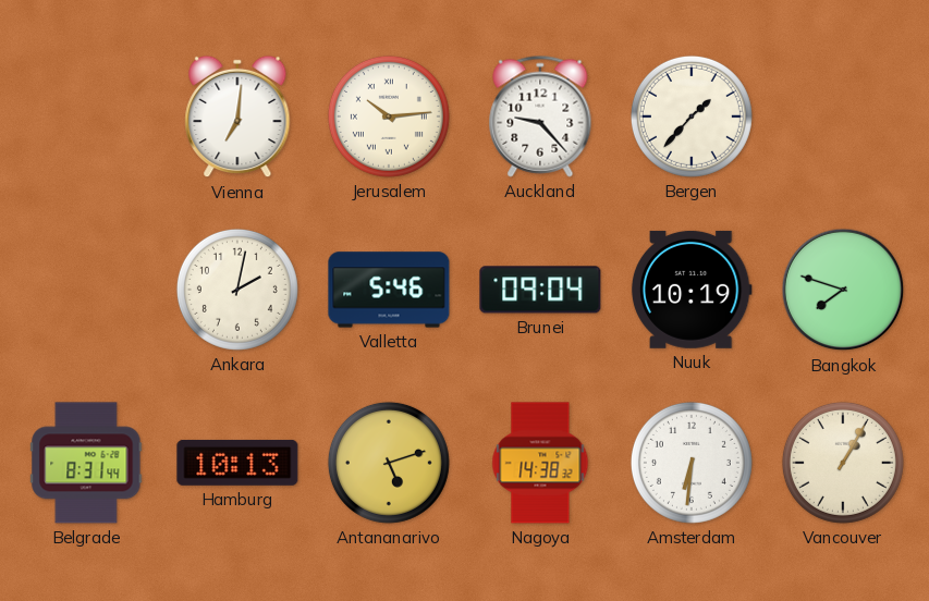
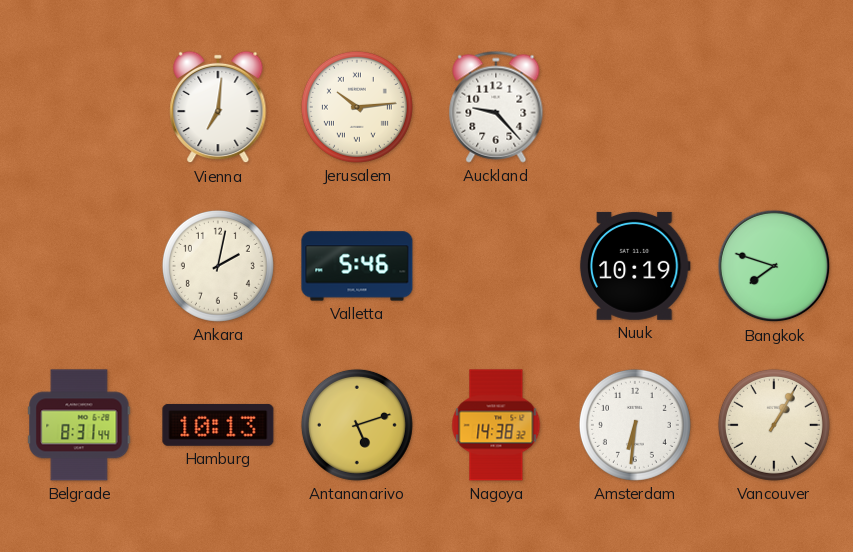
Bergen: 1:37 -> none
Brunei: 09:04 -> none
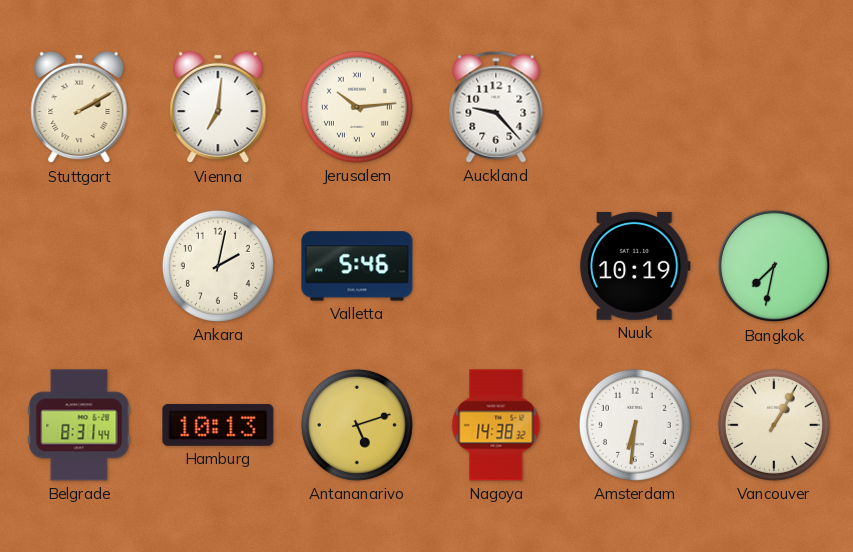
Stuttgart: none -> 2:10
Bangkok: 7:48 -> 7:32
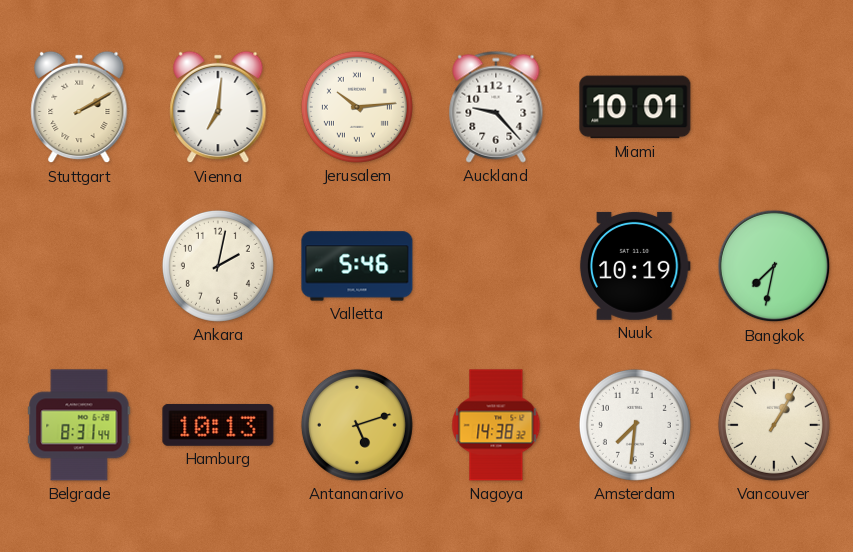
Miami: none -> 10:01
Amsterdam: 6:31 -> 7:31
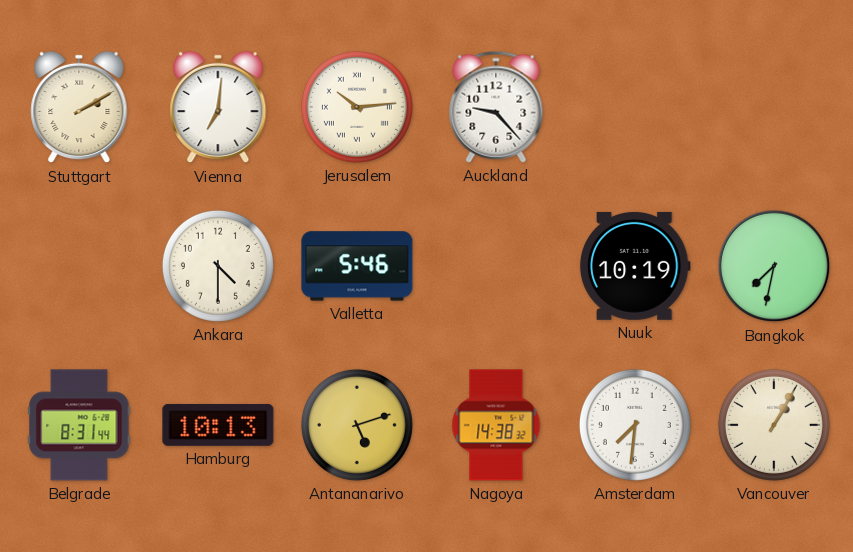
Miami: 10:01 -> none
Ankara: 2:02 -> 4:30
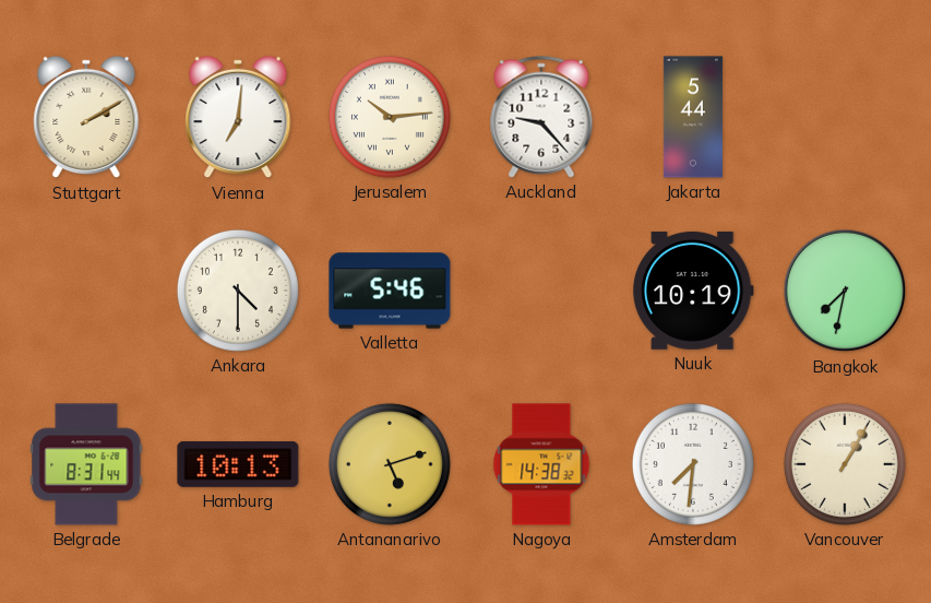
Jakarta: none -> 5:44
